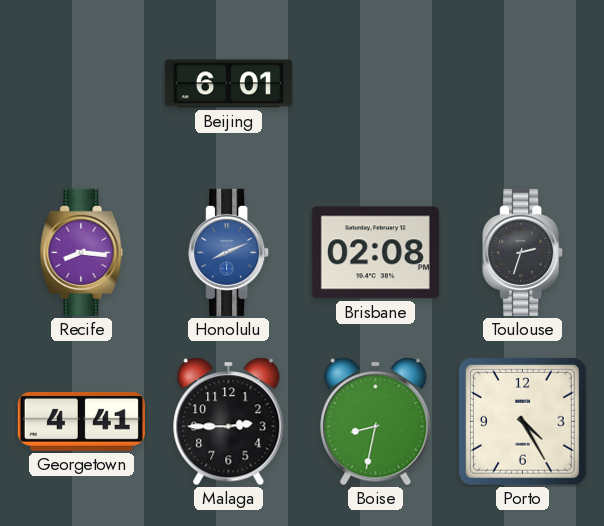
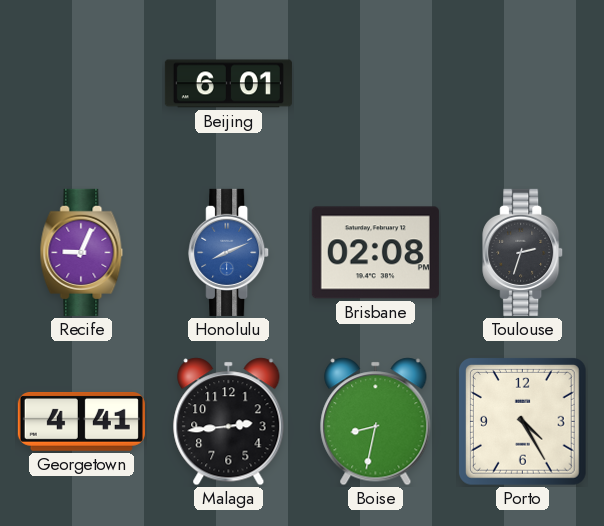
Recife: 8:16 -> 9:04
Malaga: 2:45 -> 2:44
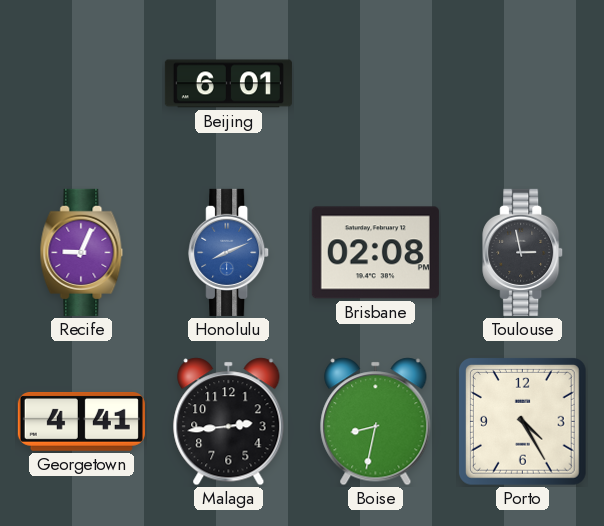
Toulouse: 2:33 -> 2:58
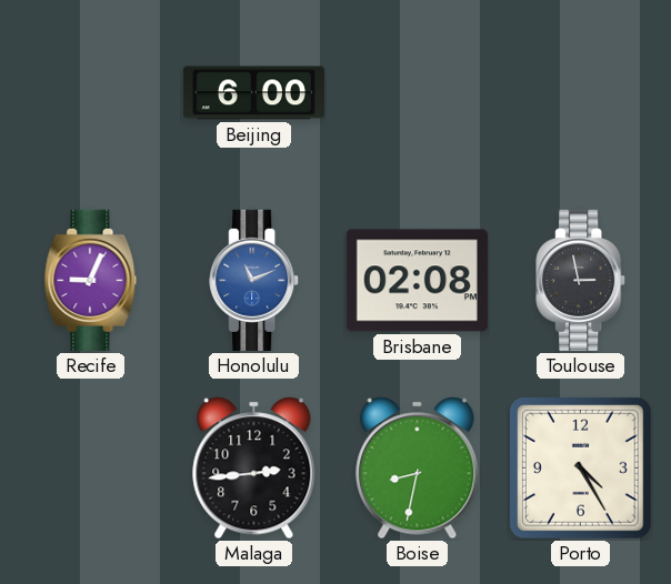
Beijing: 6:01 -> 6:00
Honolulu: 8:11 -> 11:11
Georgetown: 4:41 -> none
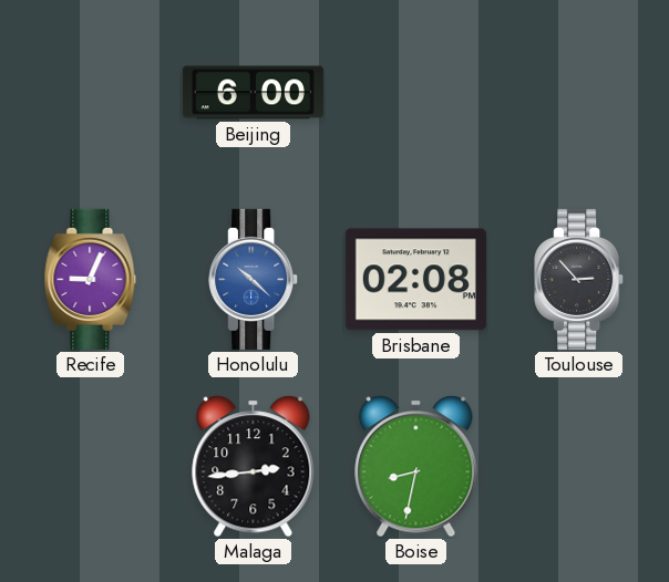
Honolulu: 11:11 -> 10:22
Toulouse: 2:58 -> 2:53
Porto: 4:25 -> none
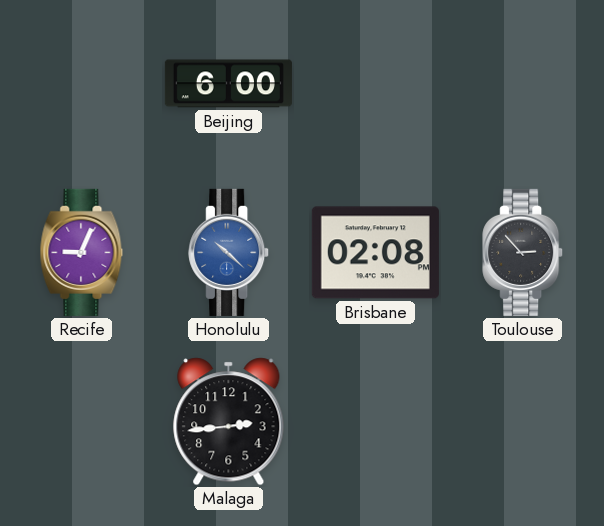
Boise: 8:32 -> none
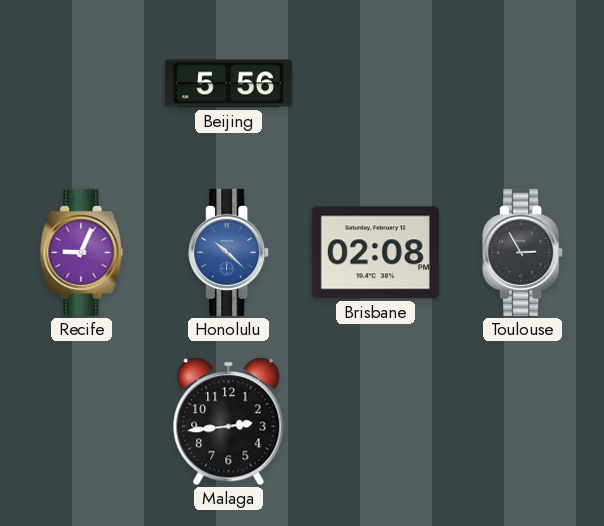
Beijing: 6:00 -> 5:56
Toulouse: 2:53 -> 2:55
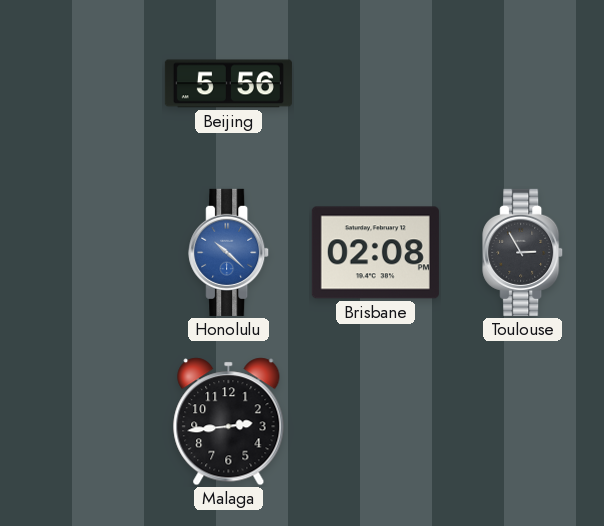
Recife: 9:04 -> none
